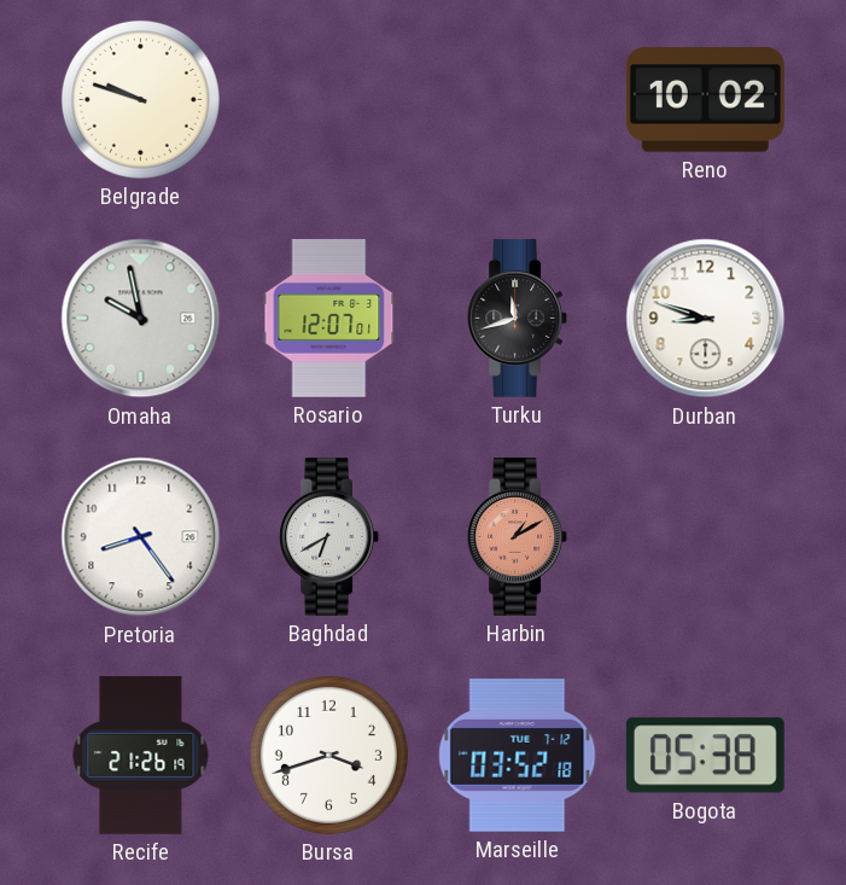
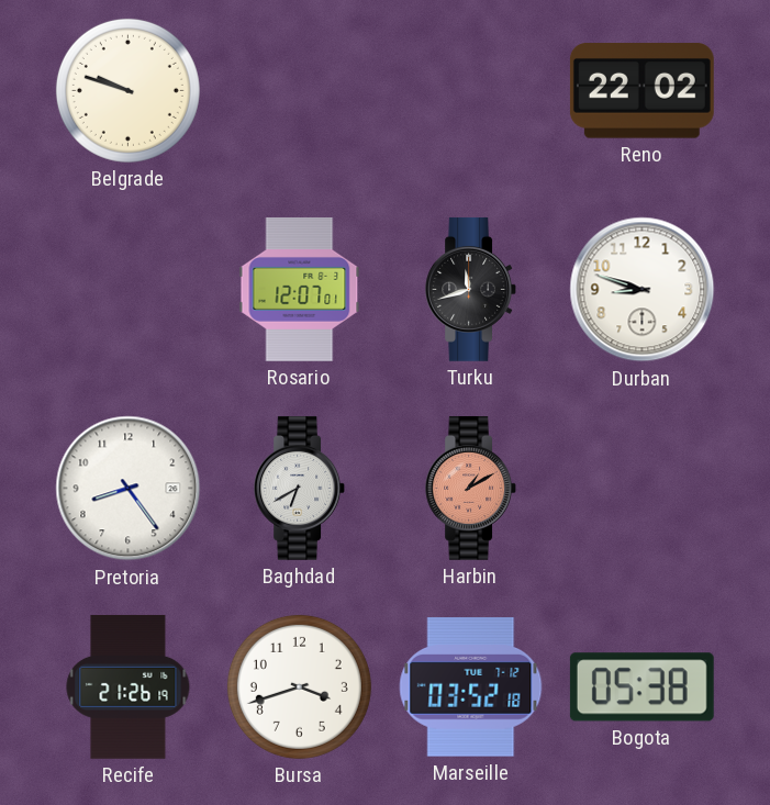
Reno: 10:02 -> 22:02
Omaha: 9:58 -> none
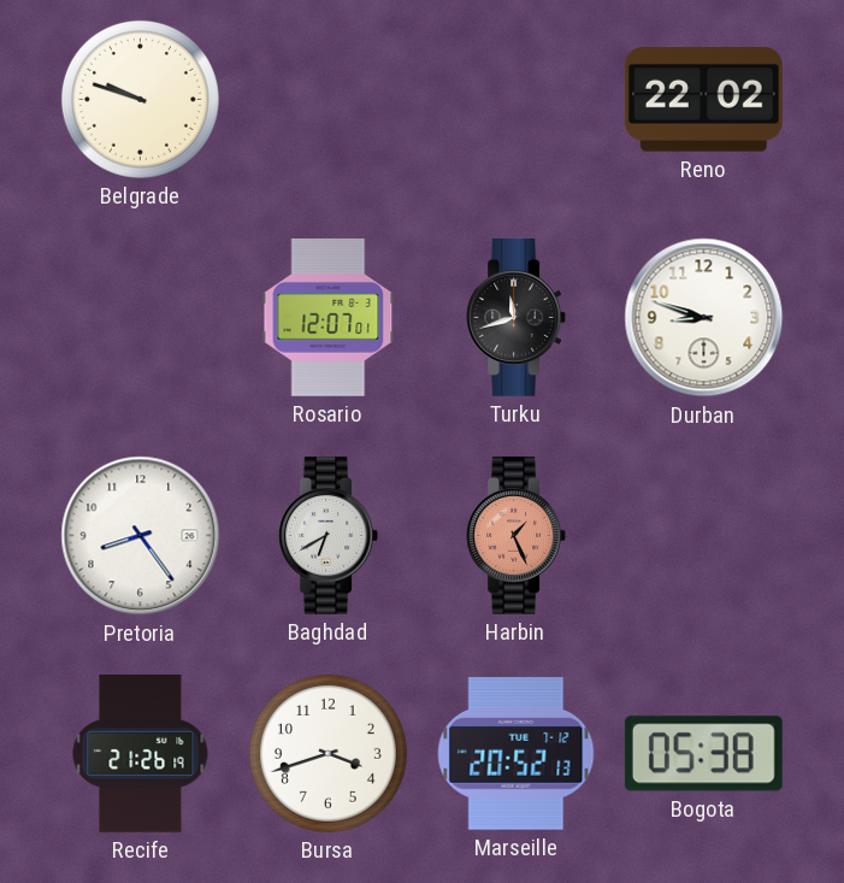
Harbin: 1:10 -> 1:26
Marseille: 03:52 -> 20:52
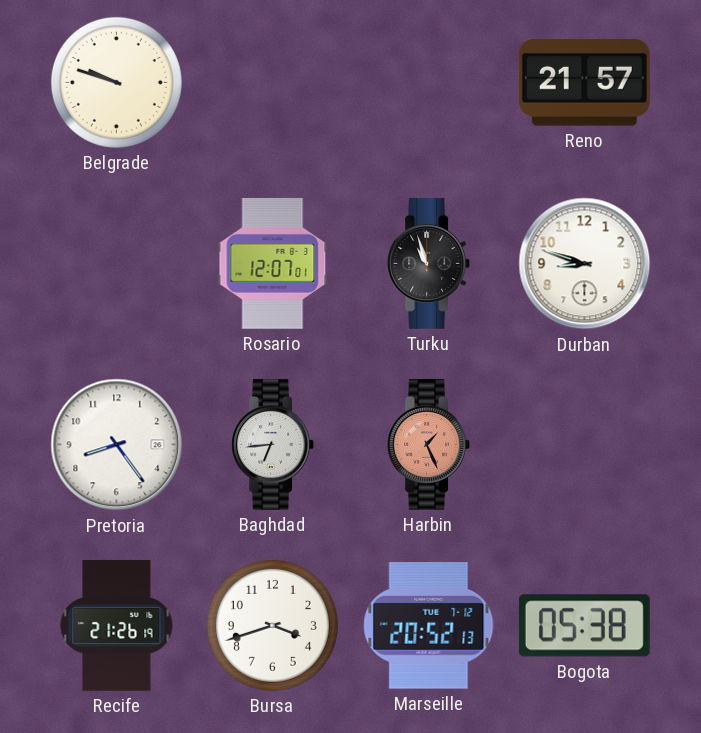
Reno: 22:02 -> 21:57
Turku: 11:42 -> 10:57
Baghdad: 6:40 -> 6:44
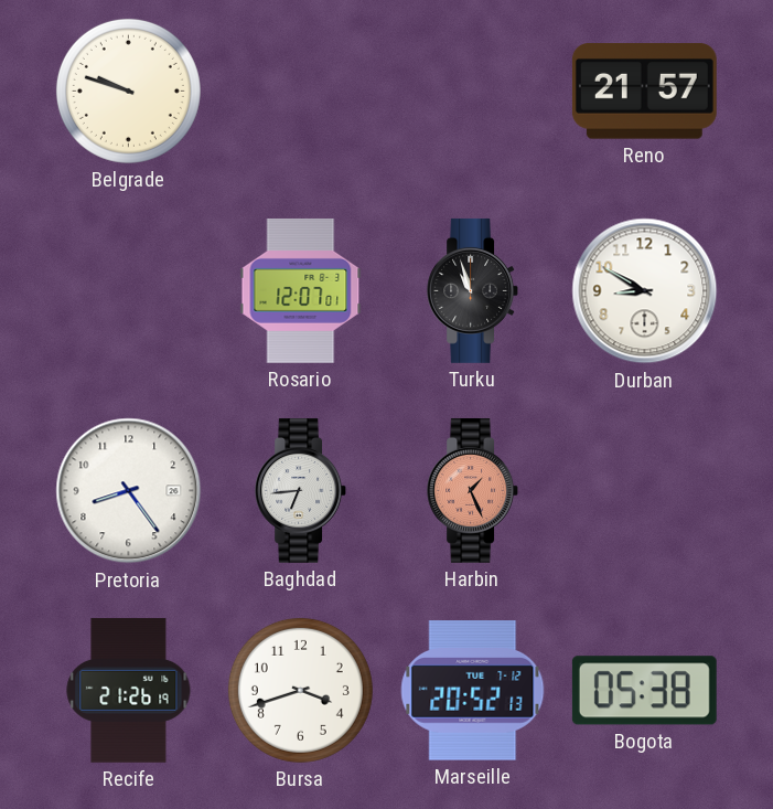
Durban: 8:48 -> 8:50
